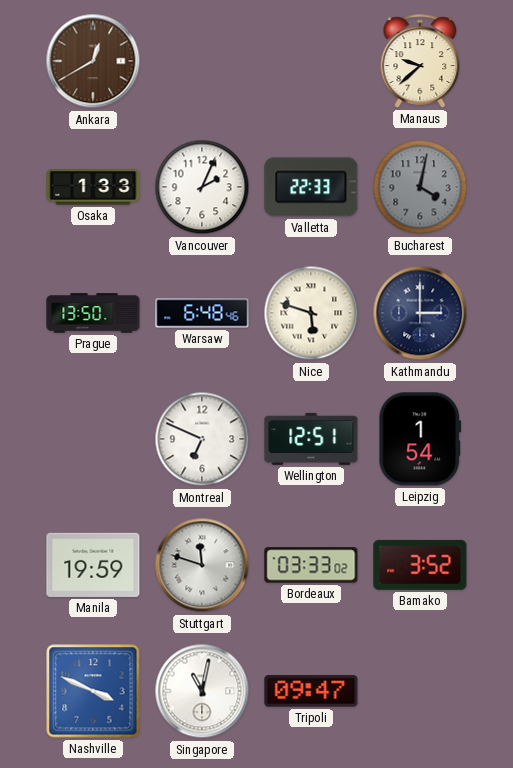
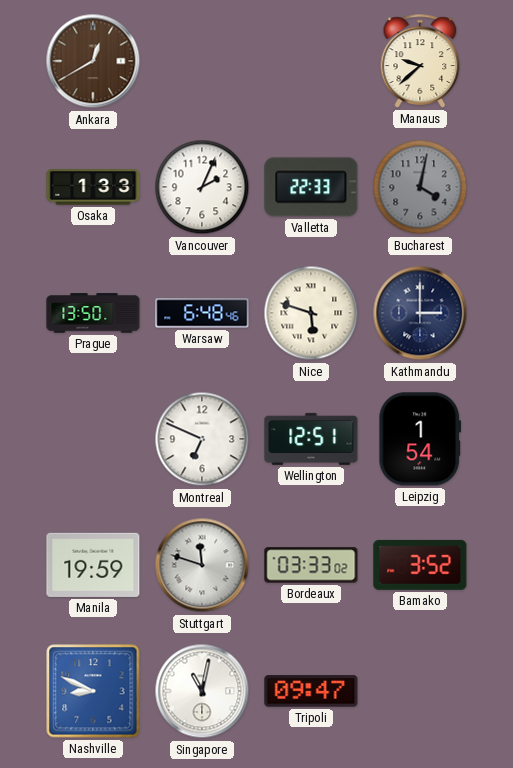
Nashville: 3:49 -> 8:49
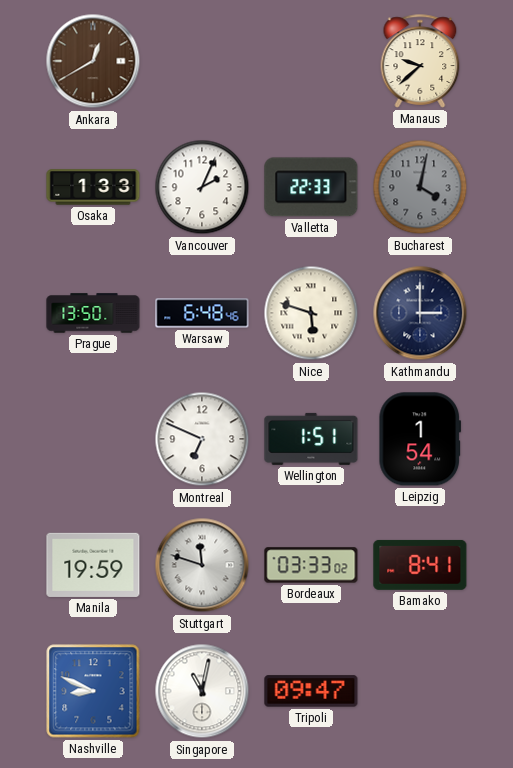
Wellington: 12:51 -> 1:51
Bamako: 3:52 -> 8:41
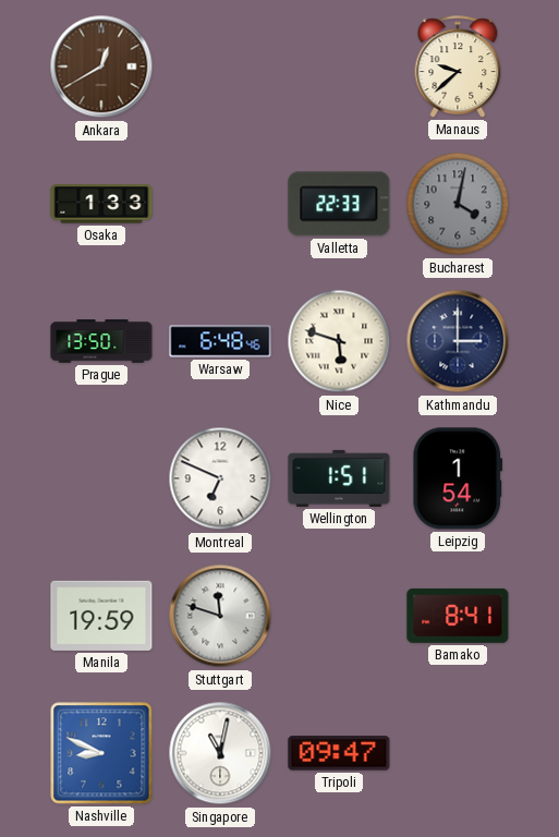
Vancouver: 2:04 -> none
Bordeaux: 03:33 -> none
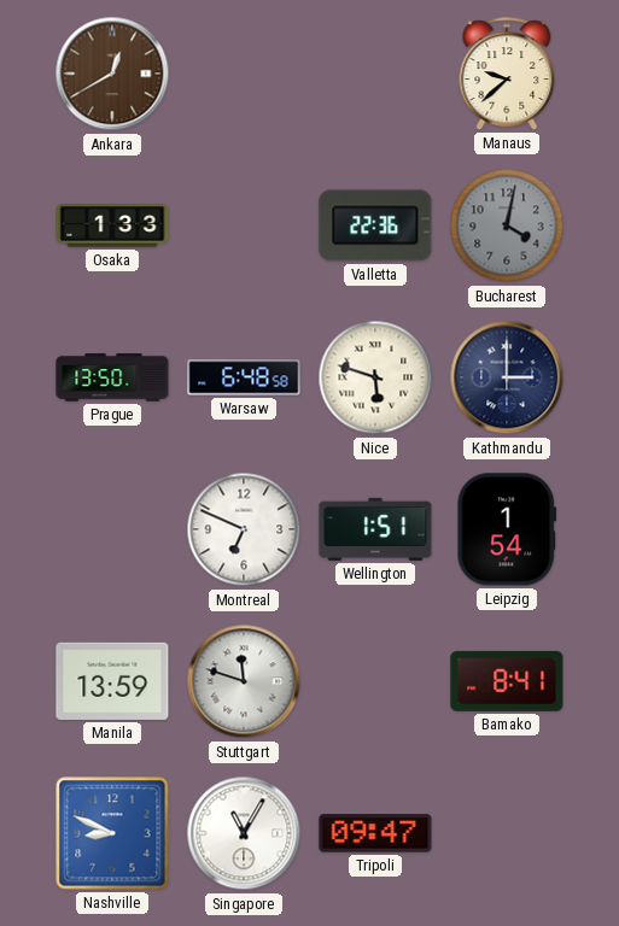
Valletta: 22:33 -> 22:36
Warsaw: 6:48:46 -> 6:48:58
Manila: 19:59 -> 13:59
Singapore: 11:02 -> 11:05
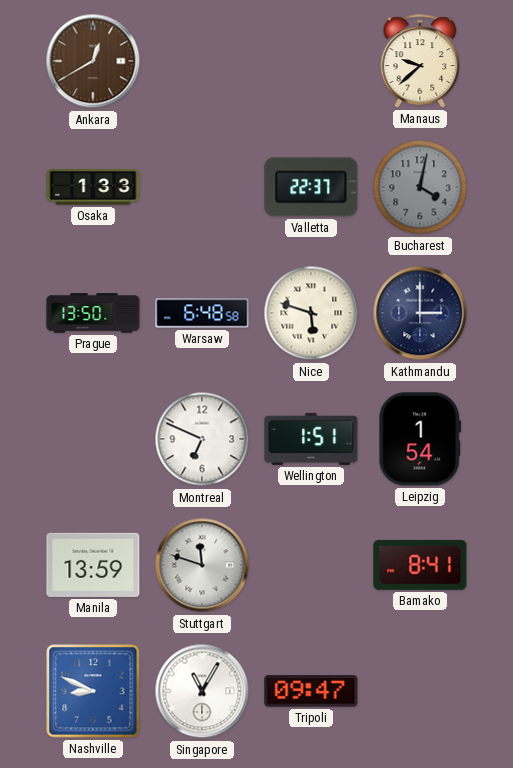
Valletta: 22:36 -> 22:37
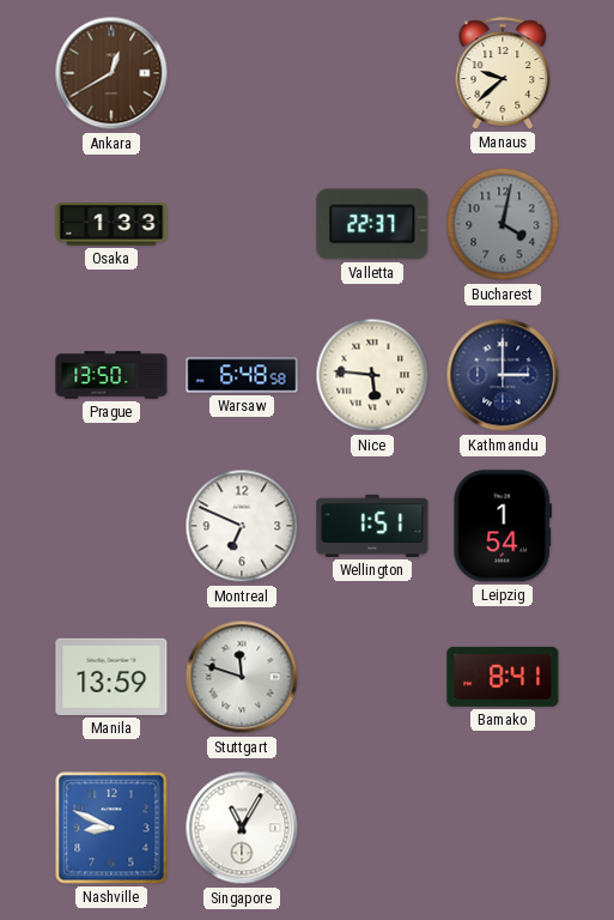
Nice: 5:48 -> 5:46
Tripoli: 09:47 -> none
